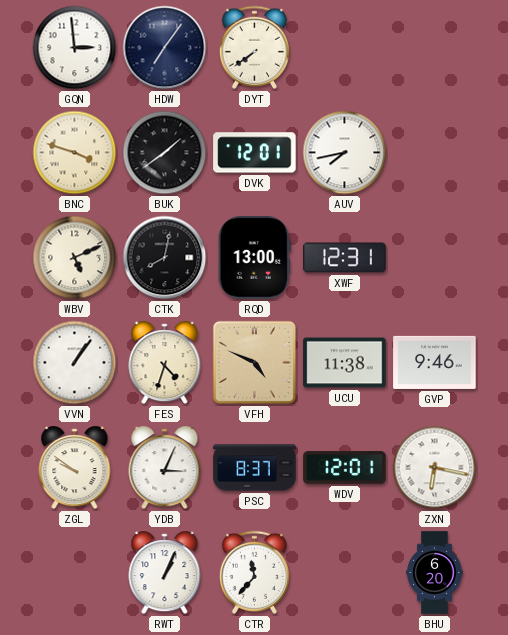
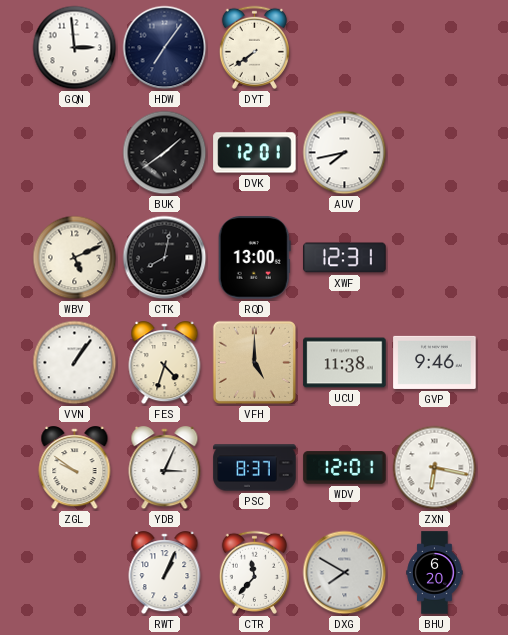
BNC: 3:48 -> none
VFH: 4:49 -> 5:00
DXG: none -> 7:50
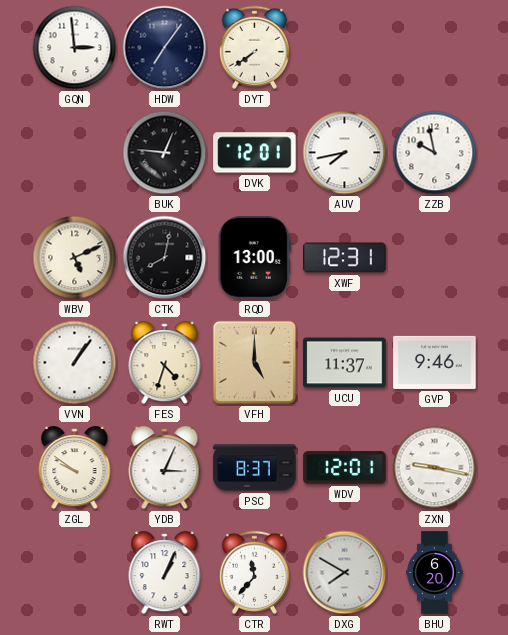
BUK: 1:39 -> 12:46
ZZB: none -> 9:58
UCU: 11:38 -> 11:37
ZXN: 6:17 -> 9:17
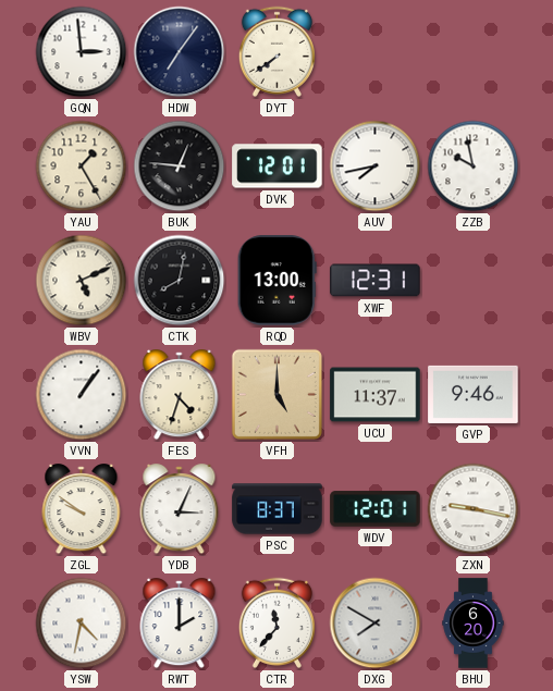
YAU: none -> 1:25
YSW: none -> 4:32
RWT: 1:04 -> 2:00
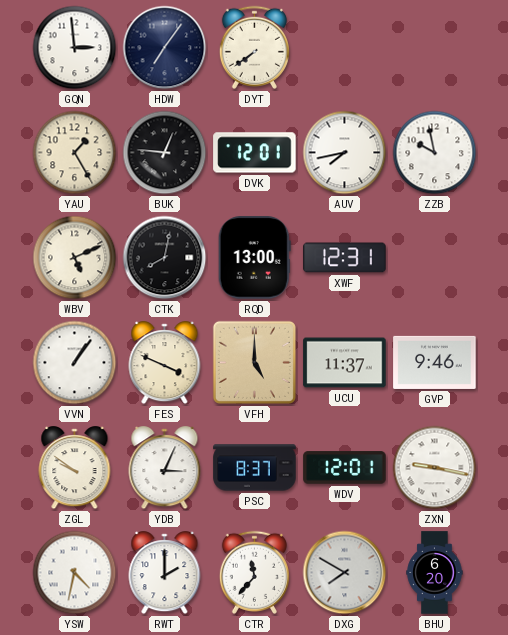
FES: 4:33 -> 3:49
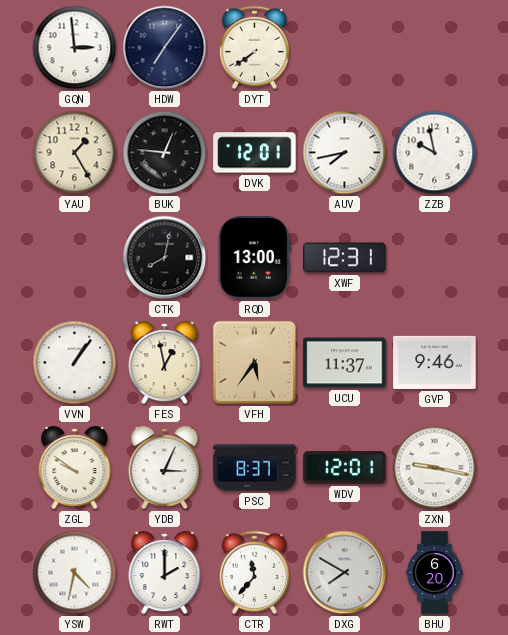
WBV: 5:11 -> none
FES: 3:49 -> 12:58
VFH: 5:00 -> 5:36
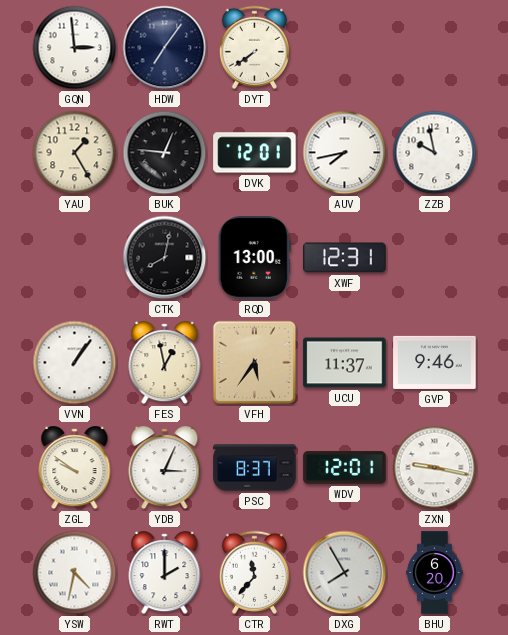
DXG: 7:50 -> 7:55
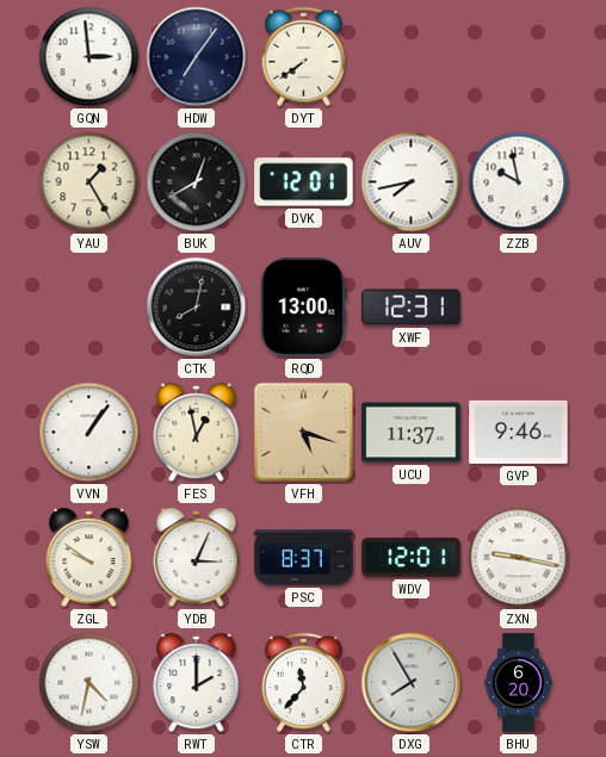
BUK: 12:46 -> 12:40
VFH: 5:36 -> 5:18
